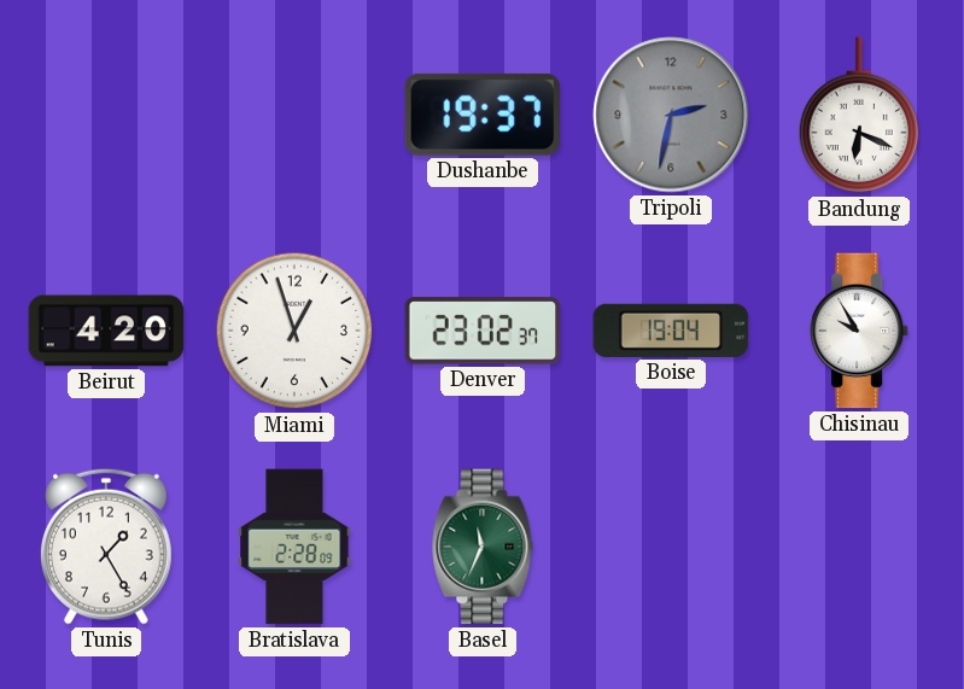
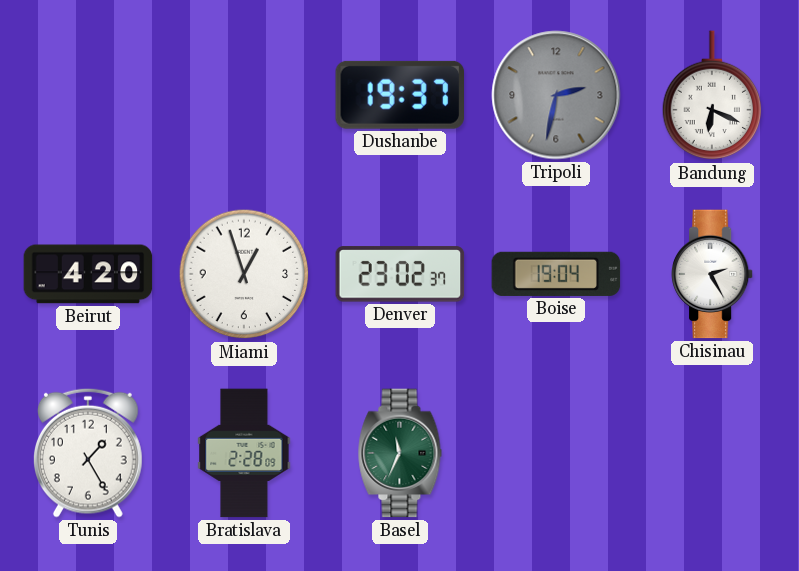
Chisinau: 9:55 -> 2:25
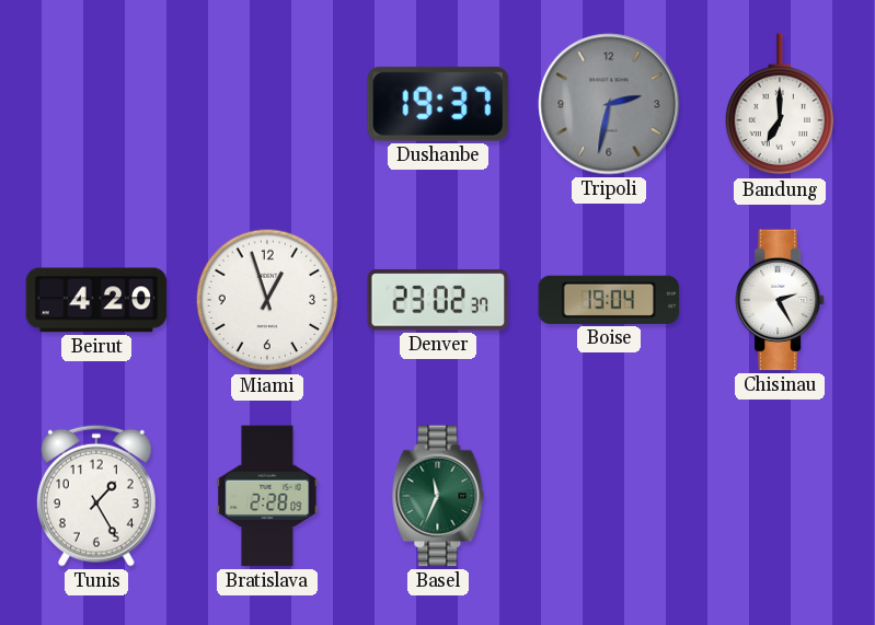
Bandung: 6:19 -> 7:00
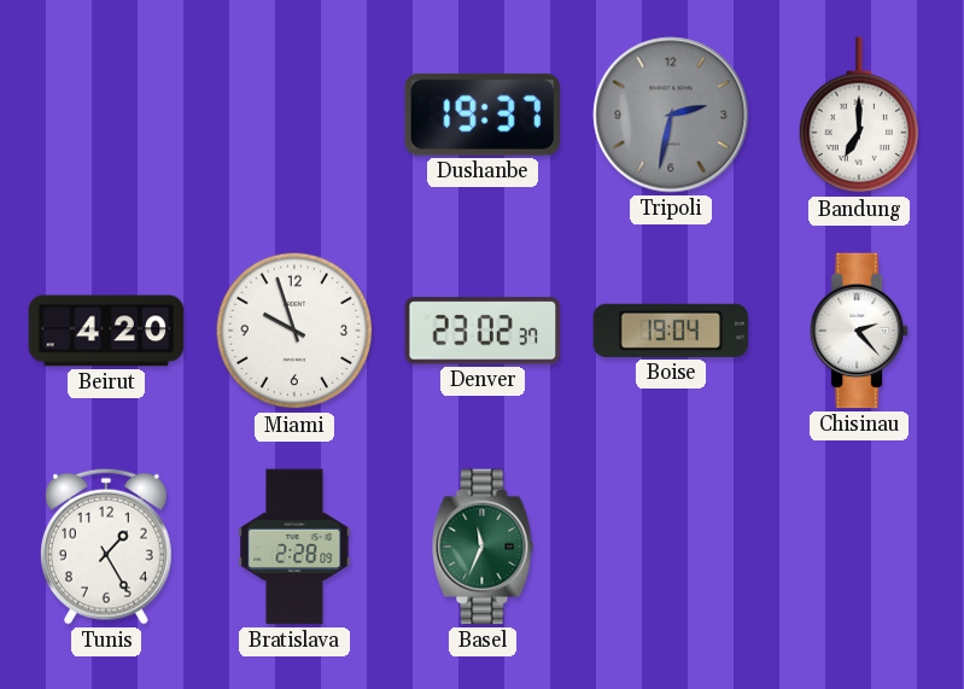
Miami: 12:57 -> 9:57
Chisinau: 2:25 -> 2:23
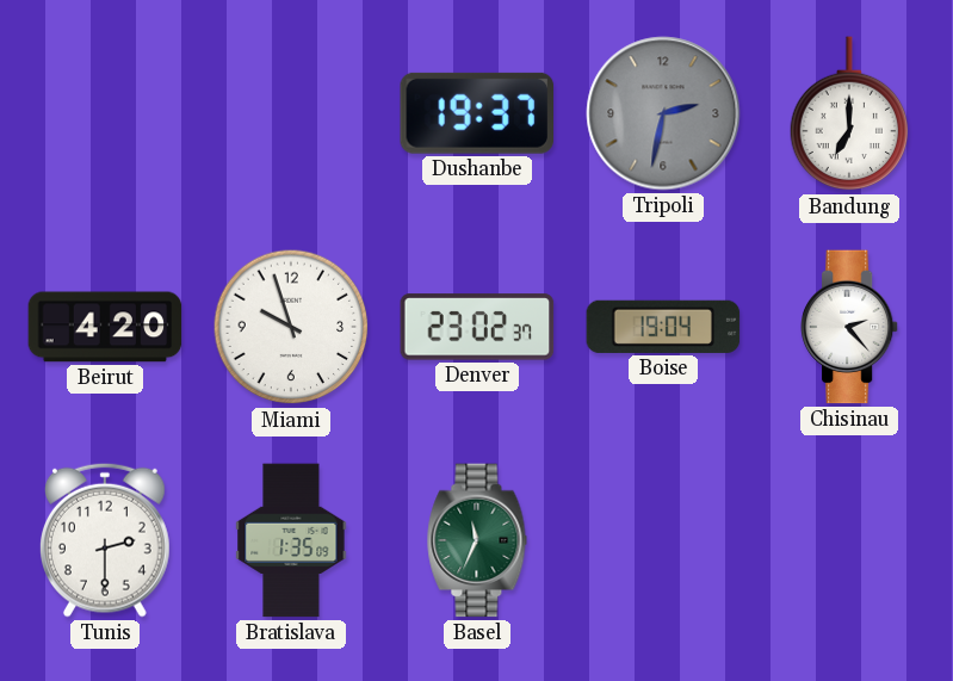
Tunis: 1:25 -> 2:30
Bratislava: 2:28 -> 1:35
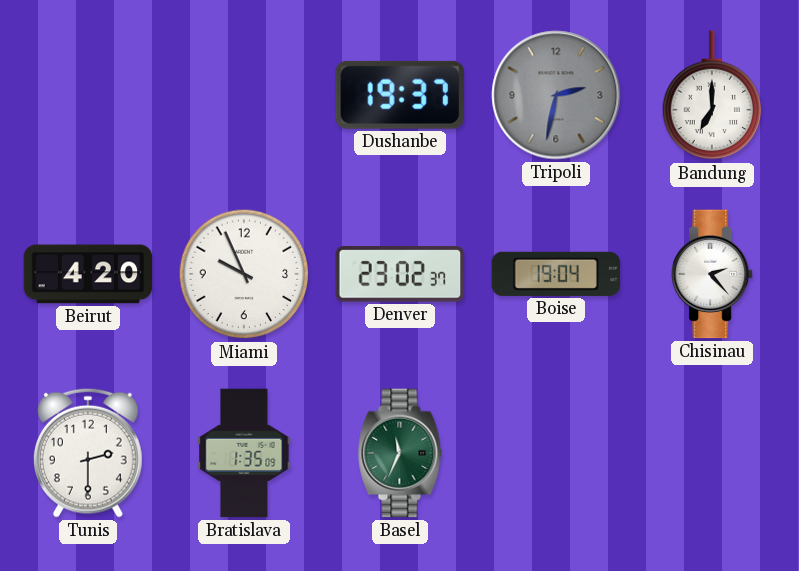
Miami: 9:57 -> 9:56
